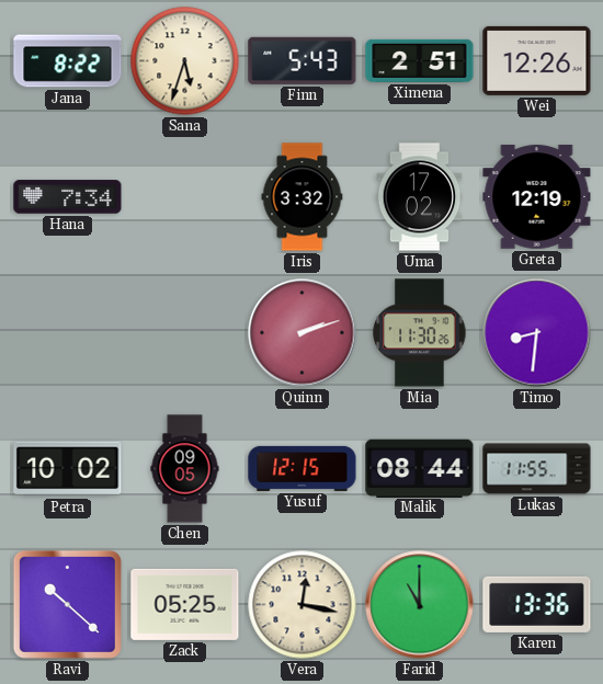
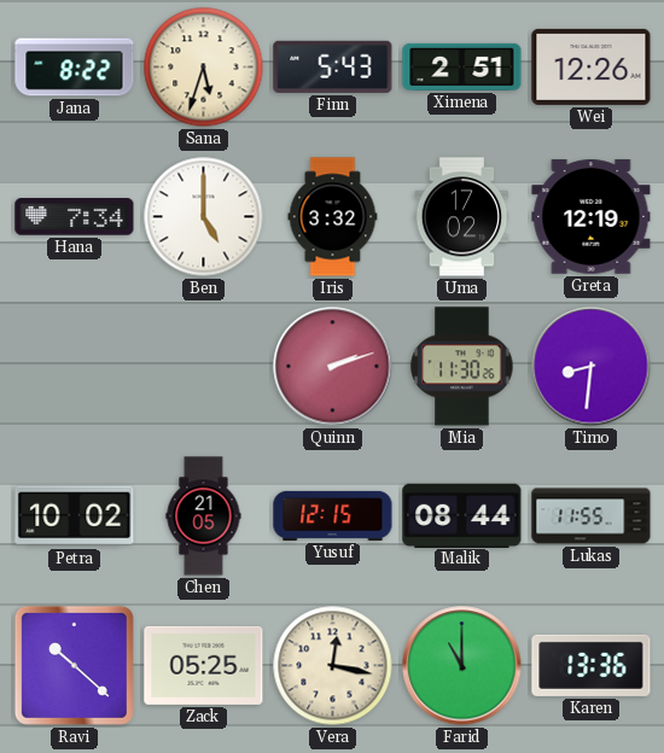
Ben: none -> 5:00
Chen: 09:05 -> 21:05
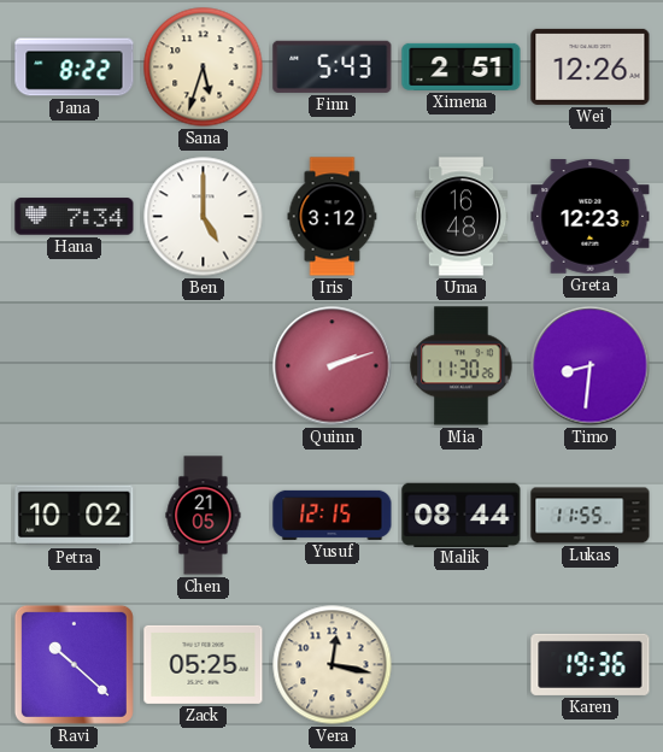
Iris: 3:32 -> 3:12
Uma: 17:02 -> 16:48
Greta: 12:19 -> 12:23
Farid: 11:00 -> none
Karen: 13:36 -> 19:36
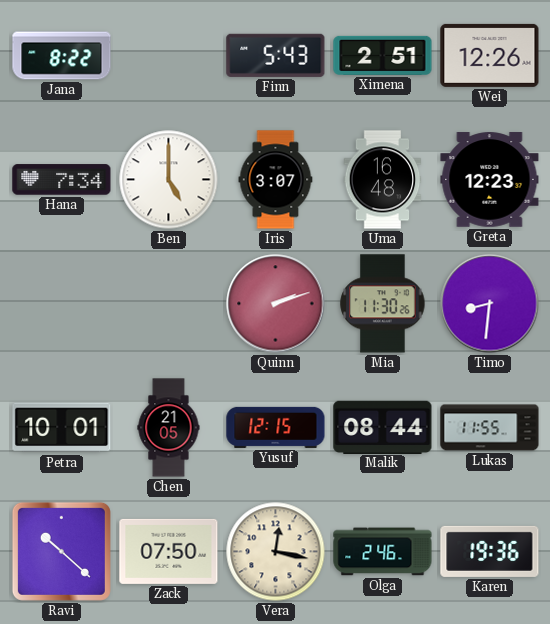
Sana: 5:33 -> none
Iris: 3:12 -> 3:07
Petra: 10:02 -> 10:01
Zack: 05:25 -> 07:50
Olga: none -> 2:46
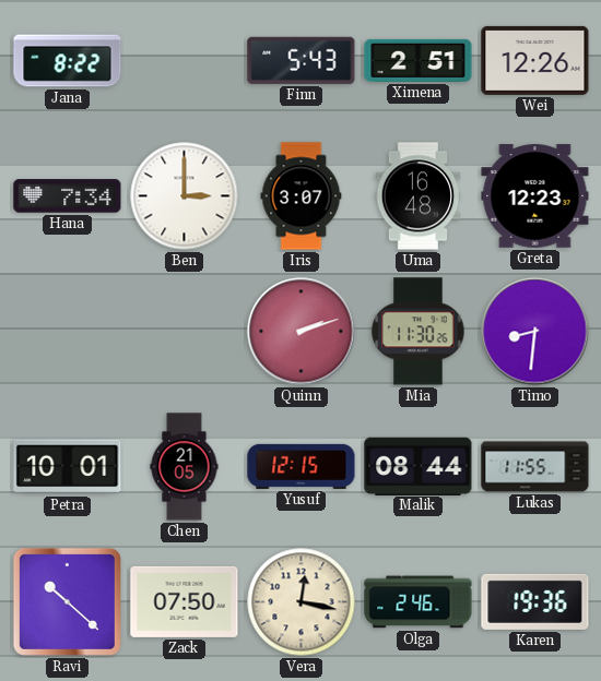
Ben: 5:00 -> 3:00
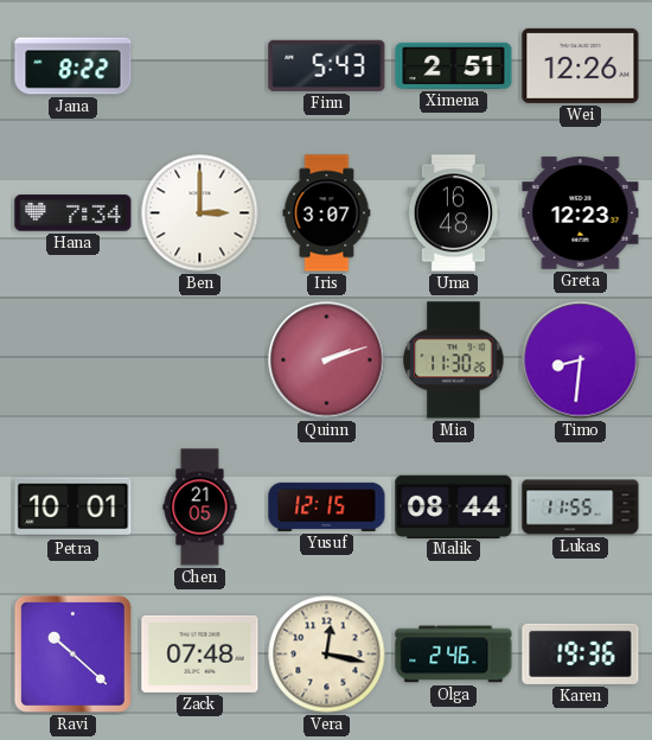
Zack: 07:50 -> 07:48
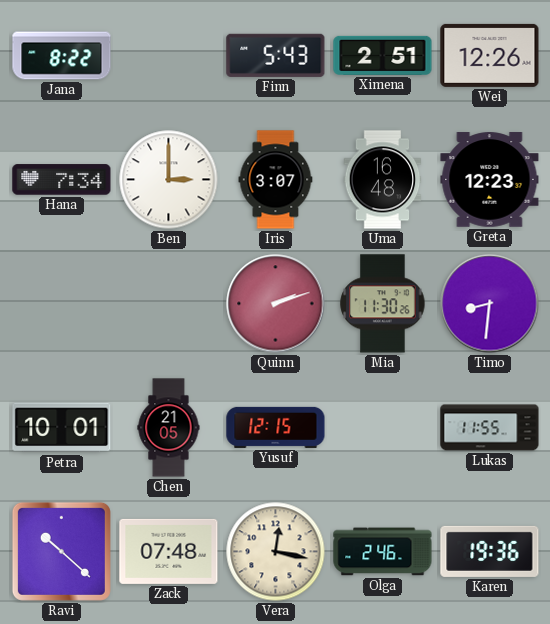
Malik: 08:44 -> none
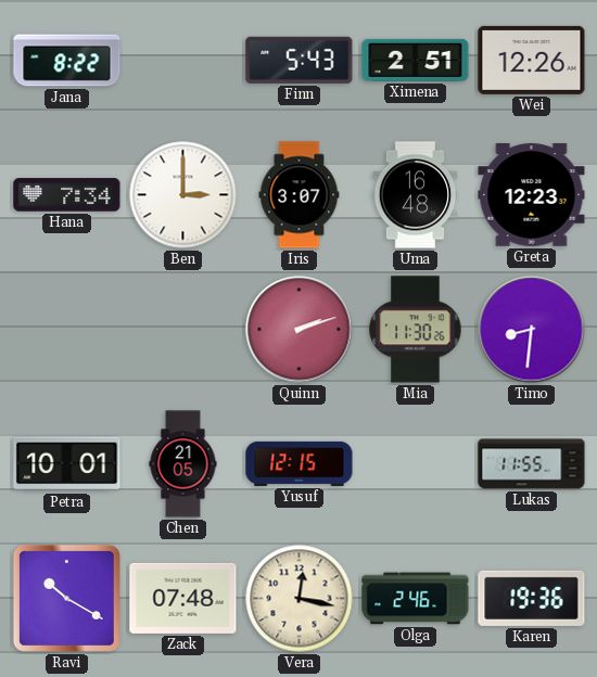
Ravi: 10:22 -> 10:20
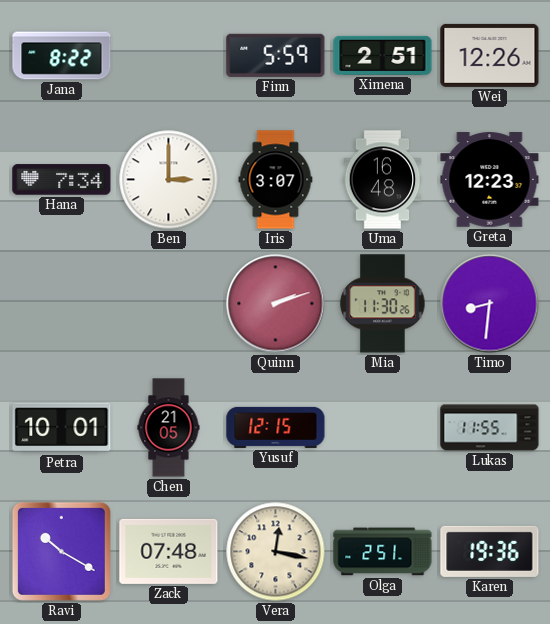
Finn: 5:43 -> 5:59
Olga: 2:46 -> 2:51
